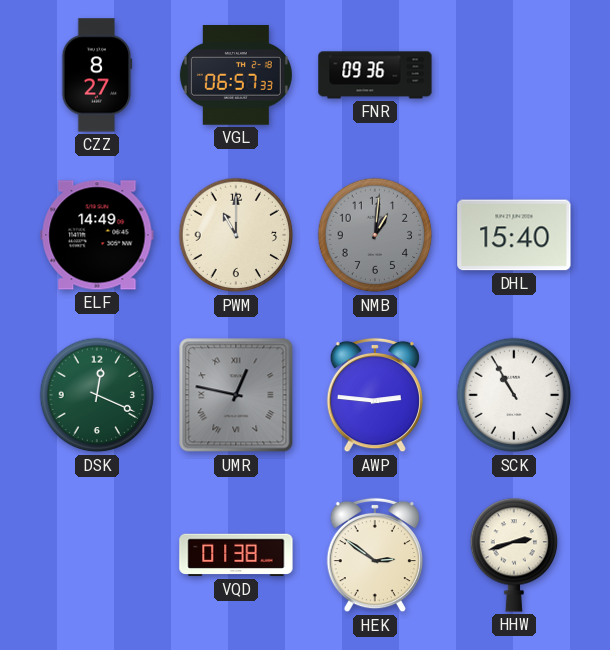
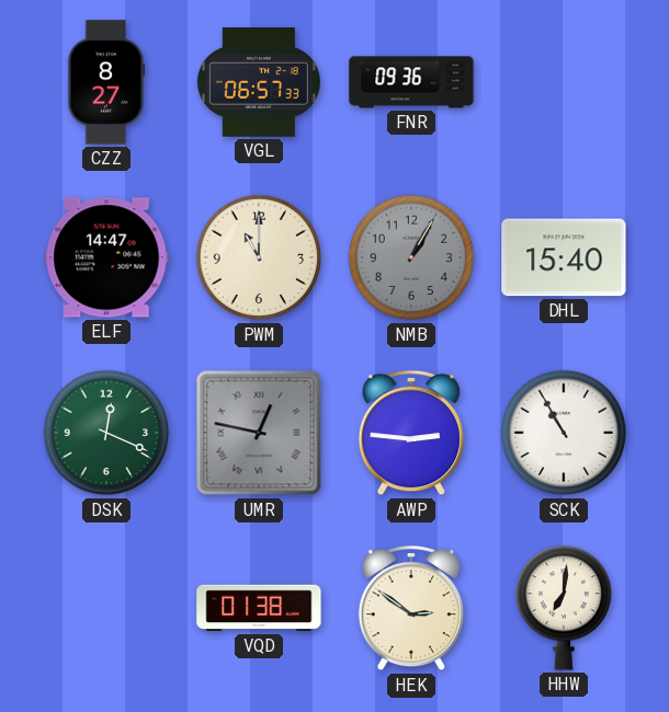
ELF: 14:49 -> 14:47
NMB: 1:01 -> 1:05
HHW: 2:42 -> 7:01
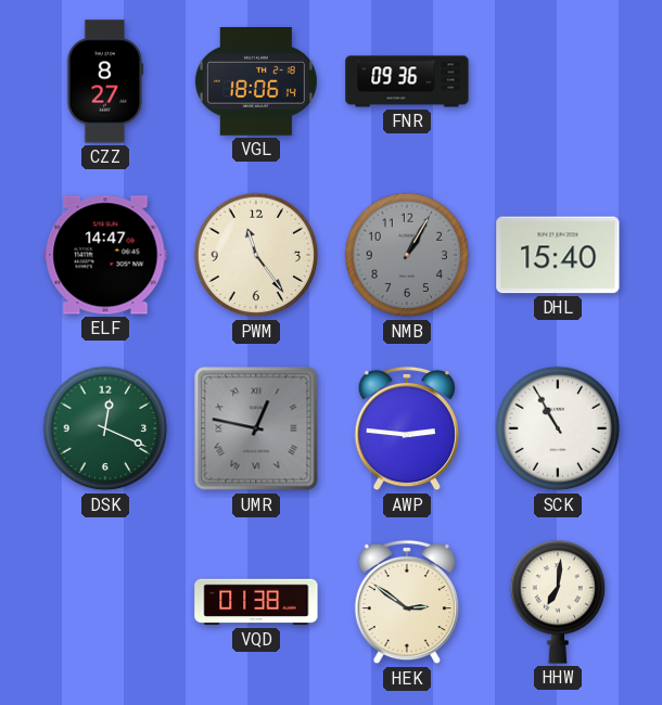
VGL: 06:57 -> 18:06
PWM: 11:00 -> 11:24
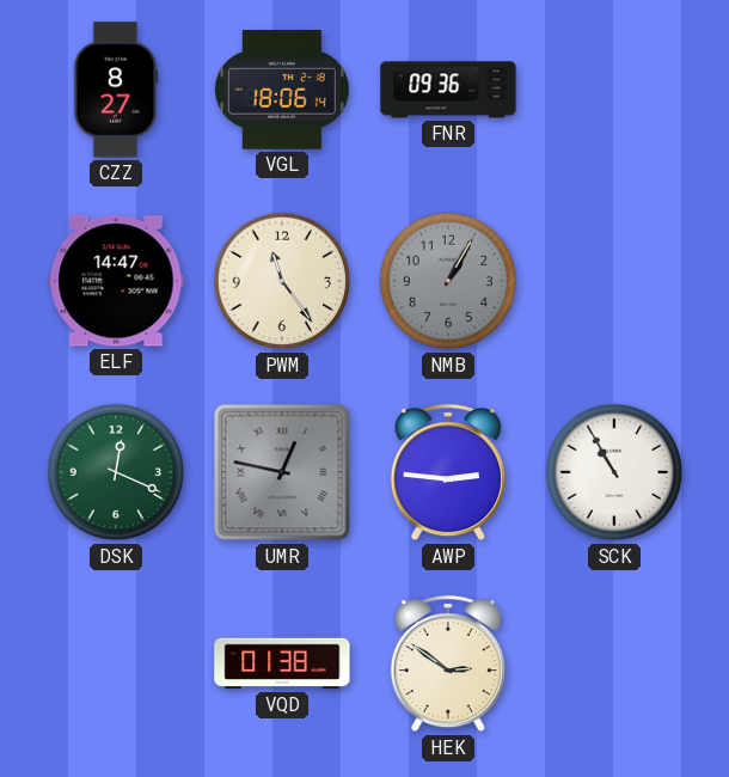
DHL: 15:40 -> none
HHW: 7:01 -> none
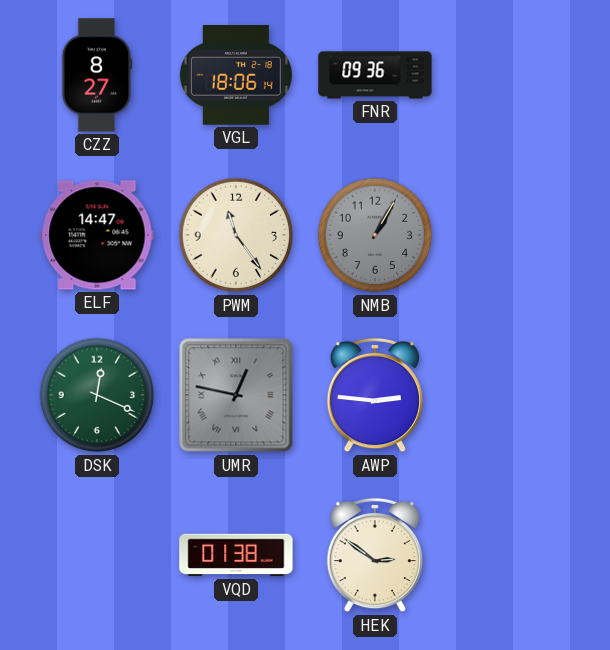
SCK: 10:55 -> none
